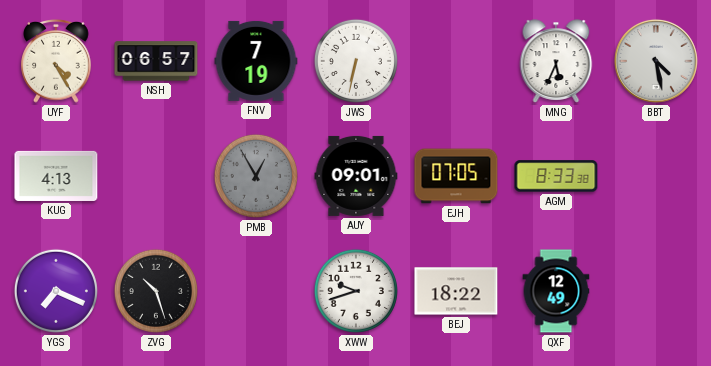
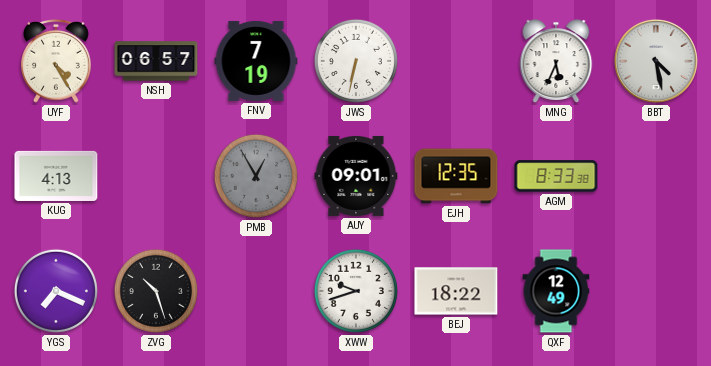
EJH: 07:05 -> 12:35
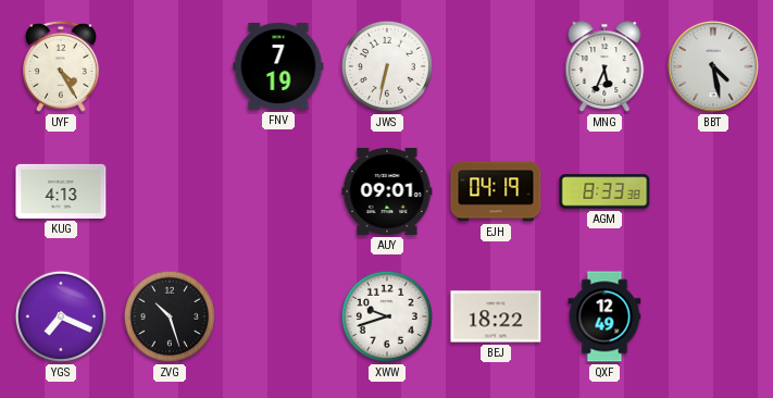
NSH: 06:57 -> none
PMB: 12:55 -> none
EJH: 12:35 -> 04:19
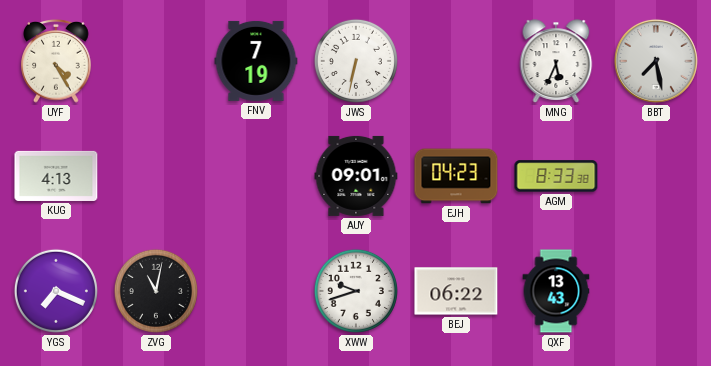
BBT: 4:28 -> 7:28
EJH: 04:19 -> 04:23
ZVG: 10:27 -> 11:02
BEJ: 18:22 -> 06:22
QXF: 12:49 -> 13:43
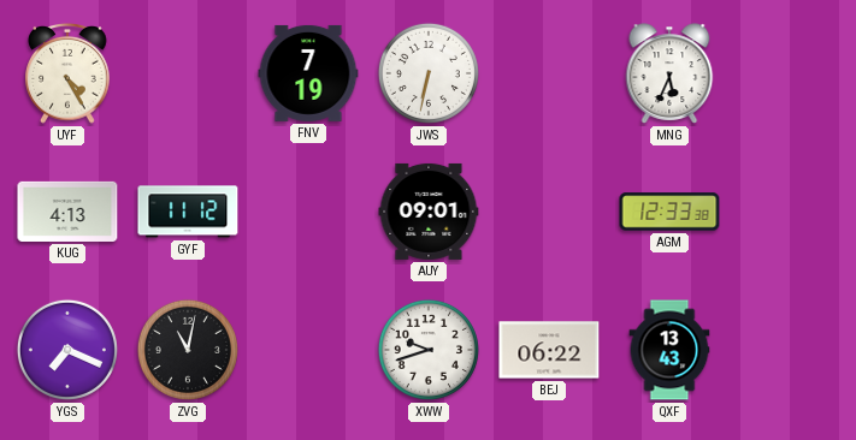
BBT: 7:28 -> none
GYF: none -> 11:12
EJH: 04:23 -> none
AGM: 8:33 -> 12:33
